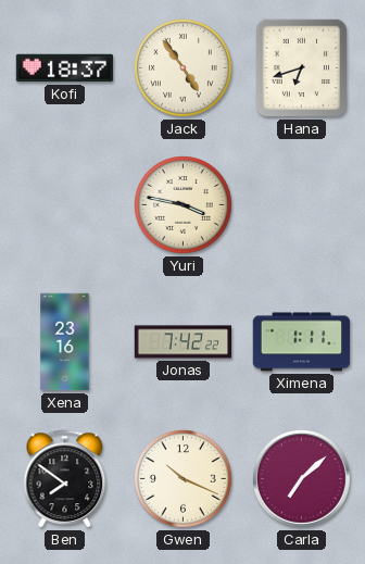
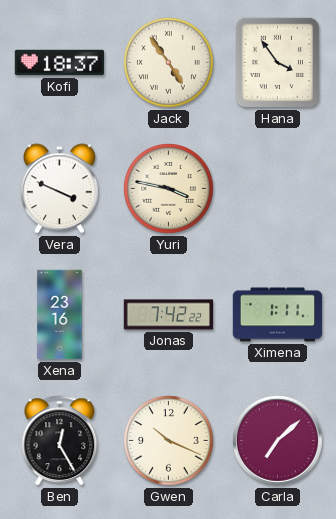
Hana: 6:42 -> 3:54
Vera: none -> 3:49
Ben: 7:51 -> 12:25
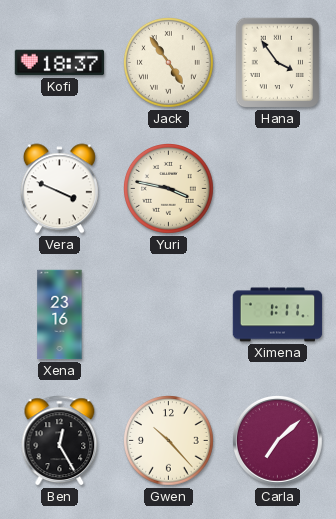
Jonas: 7:42 -> none
Gwen: 10:19 -> 10:23
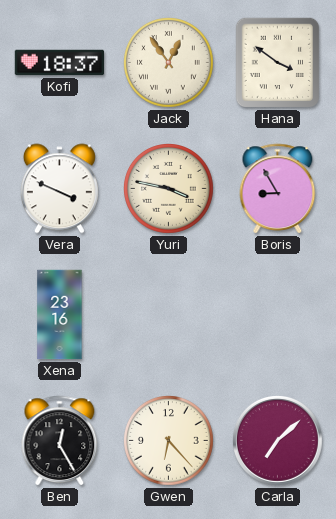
Jack: 4:54 -> 12:54
Hana: 3:54 -> 3:51
Boris: none -> 8:55
Ximena: 1:11 -> none
Gwen: 10:23 -> 6:23
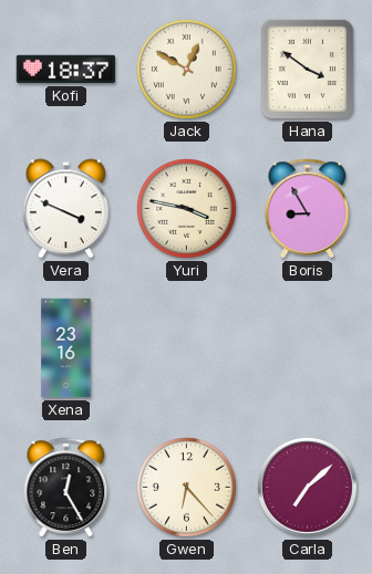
Jack: 12:54 -> 12:50
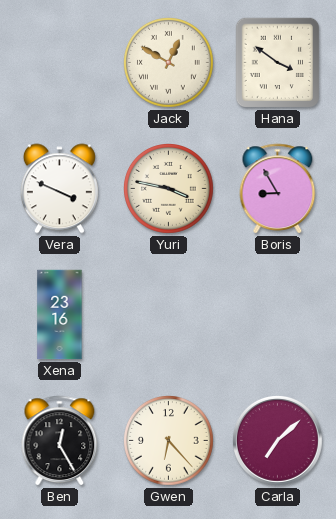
Kofi: 18:37 -> none
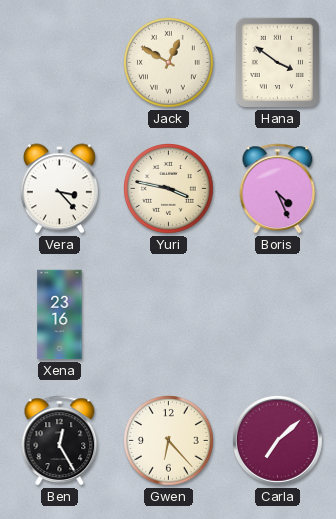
Vera: 3:49 -> 3:23
Boris: 8:55 -> 4:26
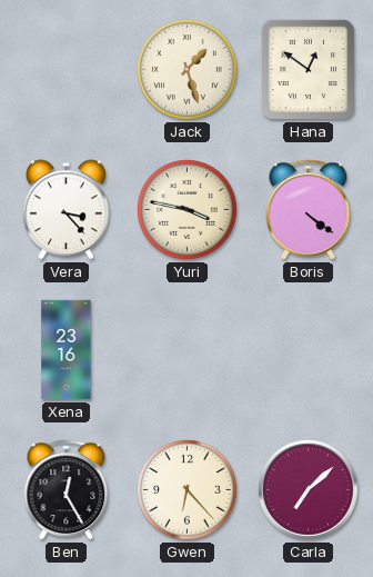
Jack: 12:50 -> 1:27
Hana: 3:51 -> 12:51
Boris: 4:26 -> 4:21
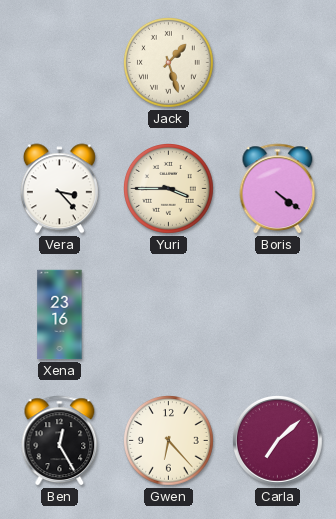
Hana: 12:51 -> none
Yuri: 3:47 -> 3:45
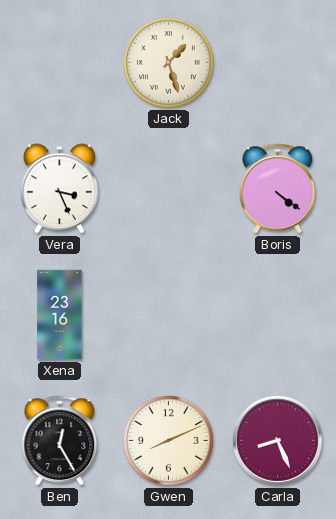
Vera: 3:23 -> 3:26
Yuri: 3:45 -> none
Gwen: 6:23 -> 8:11
Carla: 7:08 -> 8:26
